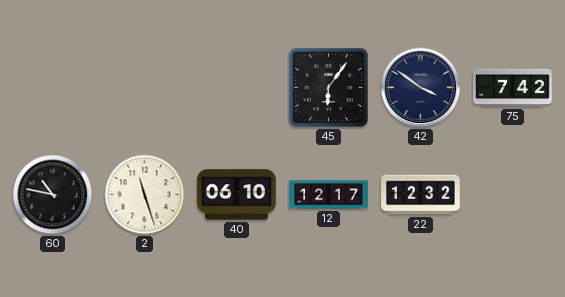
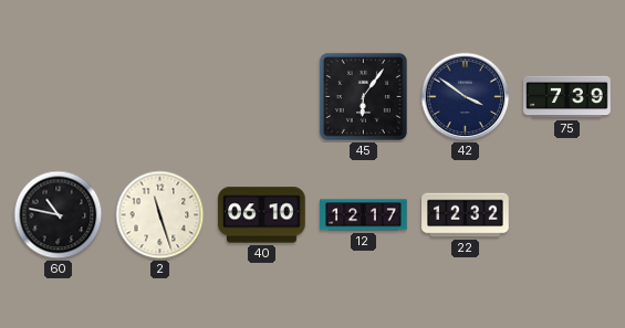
75: 7:42 -> 7:39
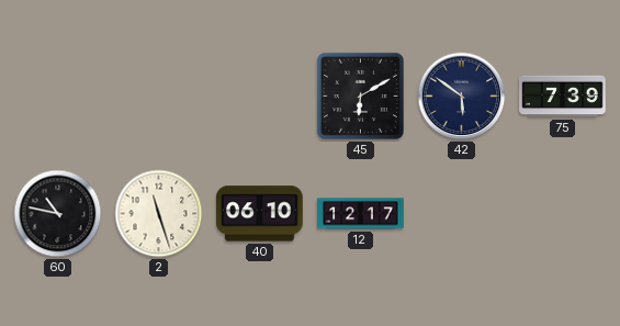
45: 6:06 -> 6:10
42: 3:51 -> 5:51
22: 12:32 -> none
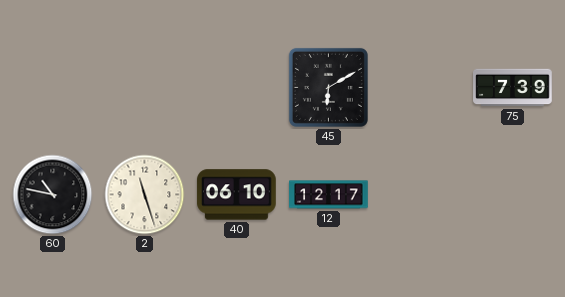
42: 5:51 -> none
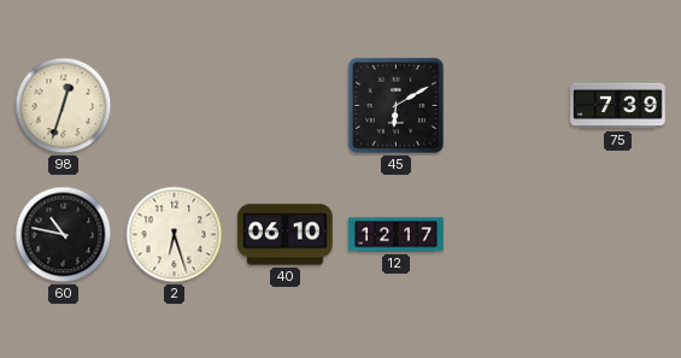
98: none -> 12:33
2: 11:27 -> 6:27
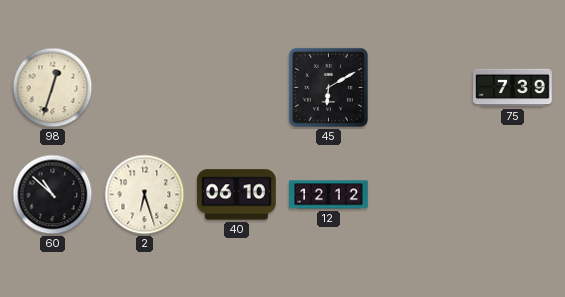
60: 10:47 -> 10:52
12: 12:17 -> 12:12
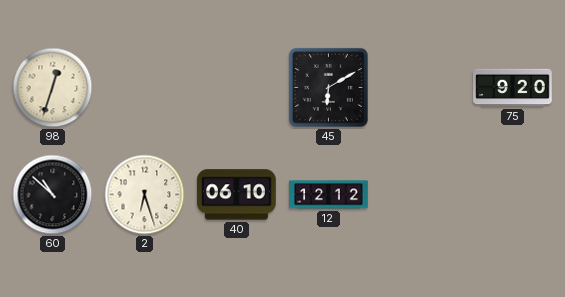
75: 7:39 -> 9:20
